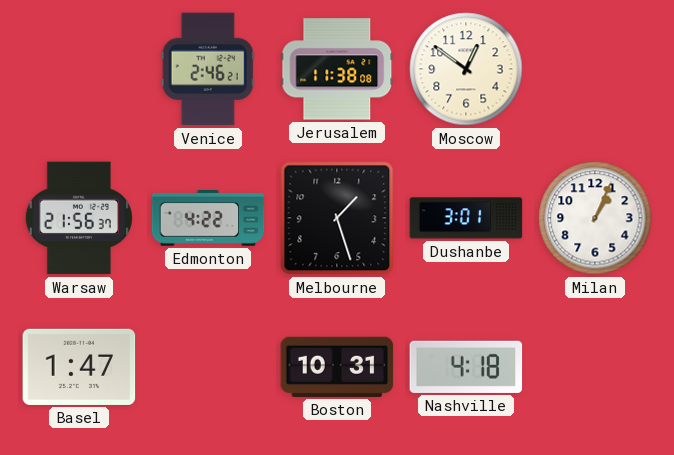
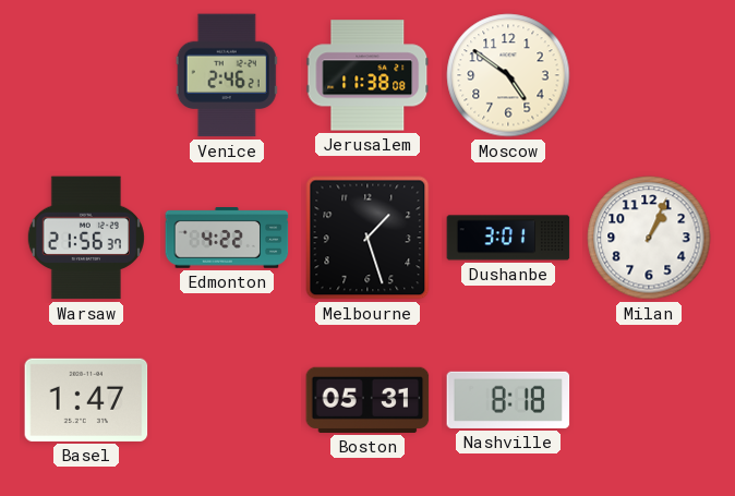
Moscow: 12:51 -> 4:51
Boston: 10:31 -> 05:31
Nashville: 4:18 -> 8:18
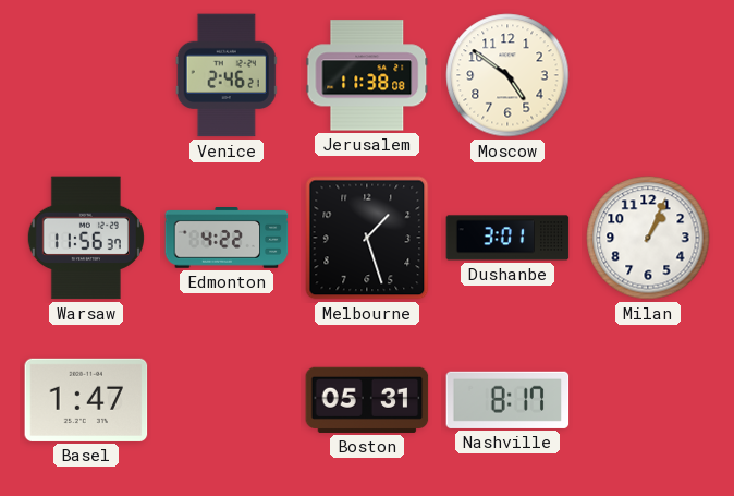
Warsaw: 21:56 -> 11:56
Nashville: 8:18 -> 8:17
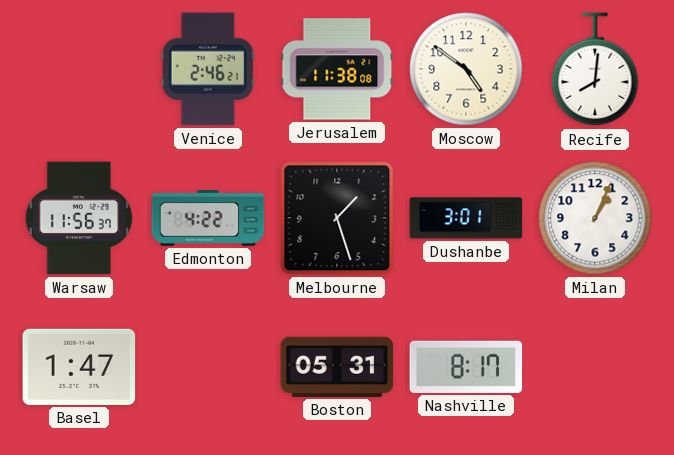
Recife: none -> 8:01
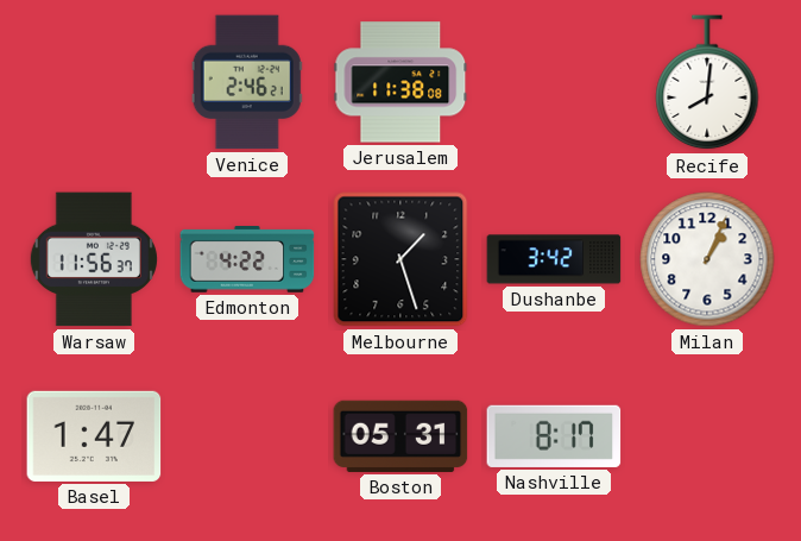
Moscow: 4:51 -> none
Dushanbe: 3:01 -> 3:42
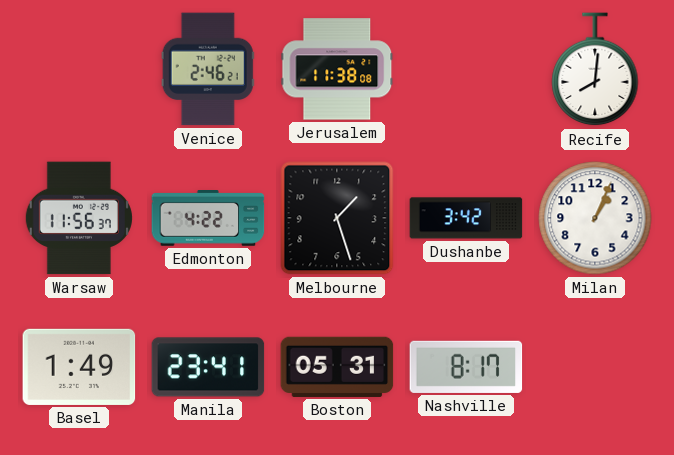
Basel: 1:47 -> 1:49
Manila: none -> 23:41
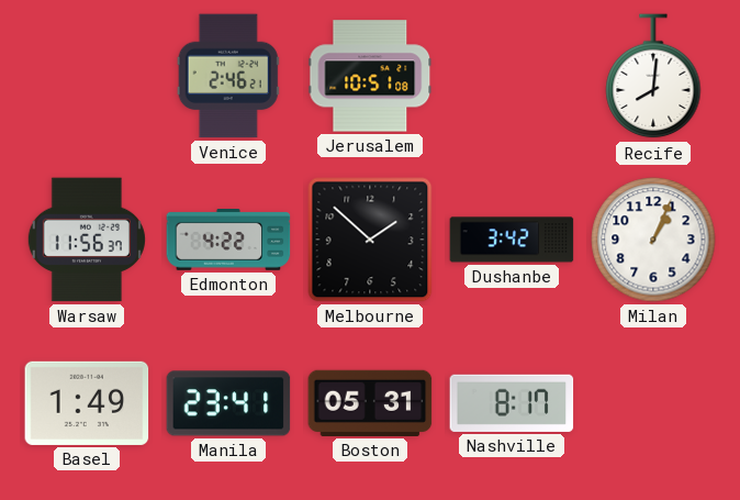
Jerusalem: 11:38 -> 10:51
Melbourne: 1:27 -> 1:52
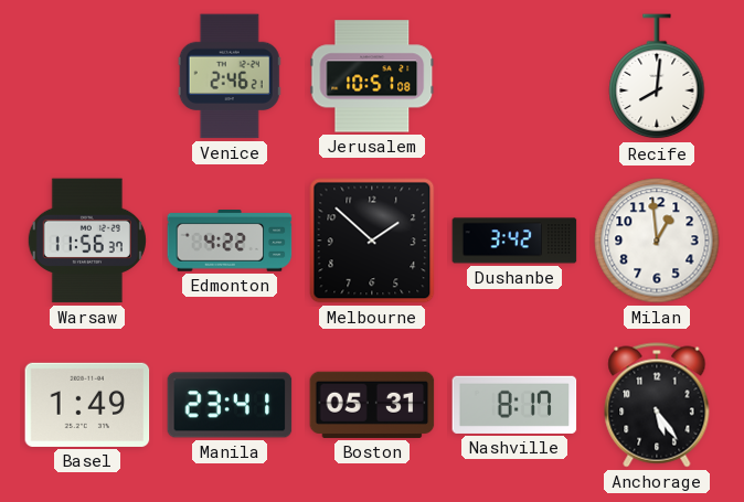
Milan: 1:04 -> 12:59
Anchorage: none -> 5:24
